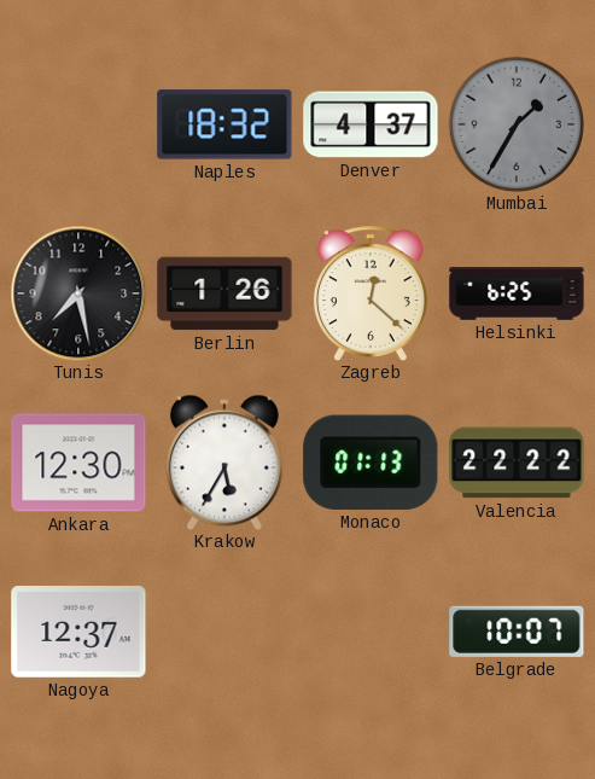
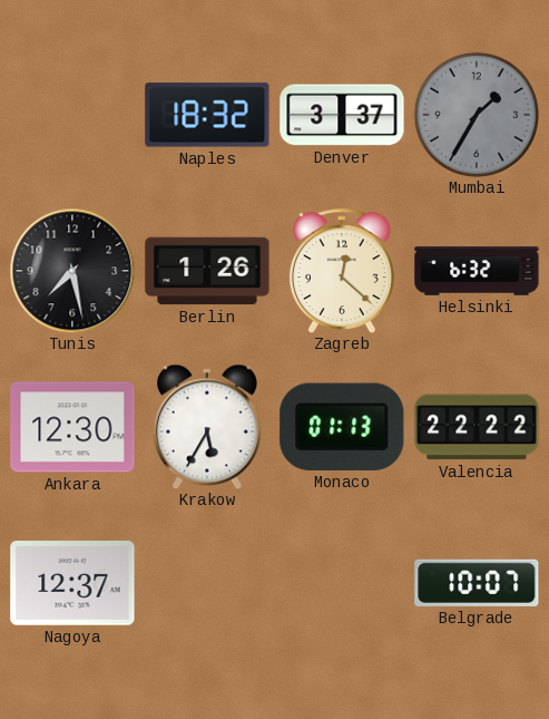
Denver: 4:37 -> 3:37
Helsinki: 6:25 -> 6:32
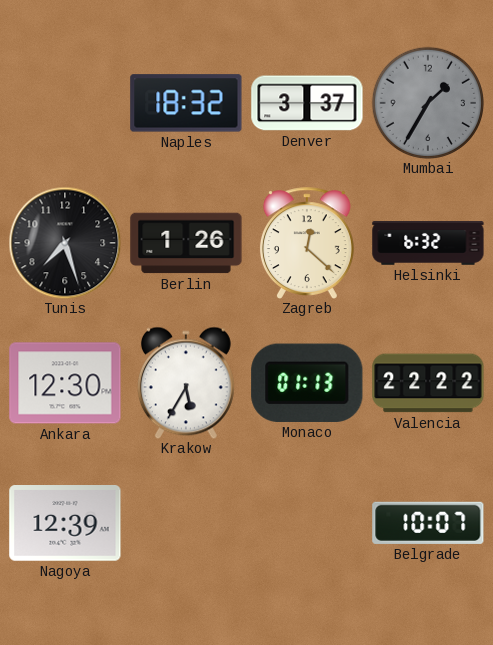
Tunis: 7:28 -> 7:27
Nagoya: 12:37 -> 12:39
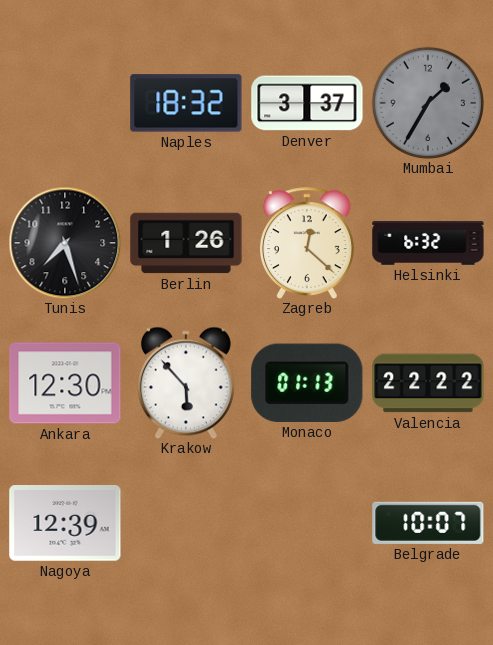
Krakow: 5:35 -> 5:53
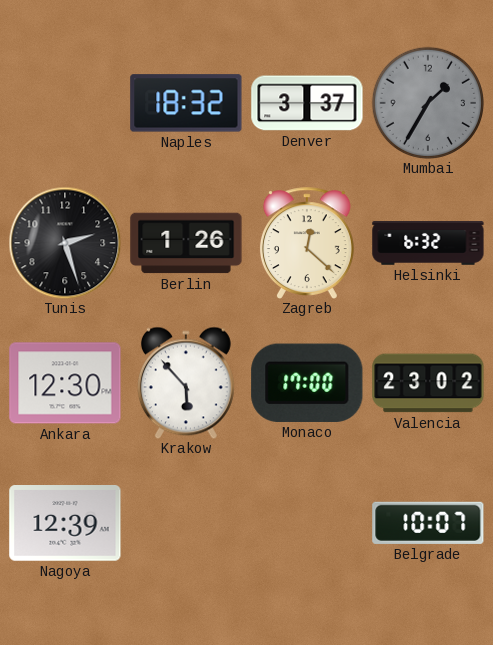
Tunis: 7:27 -> 2:27
Monaco: 01:13 -> 17:00
Valencia: 22:22 -> 23:02
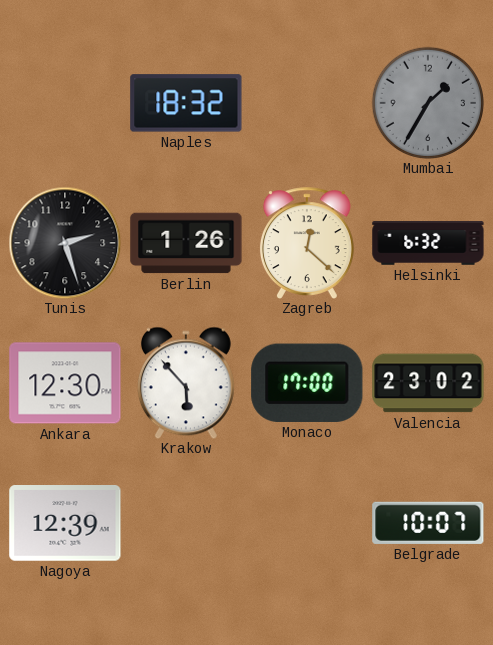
Denver: 3:37 -> none
